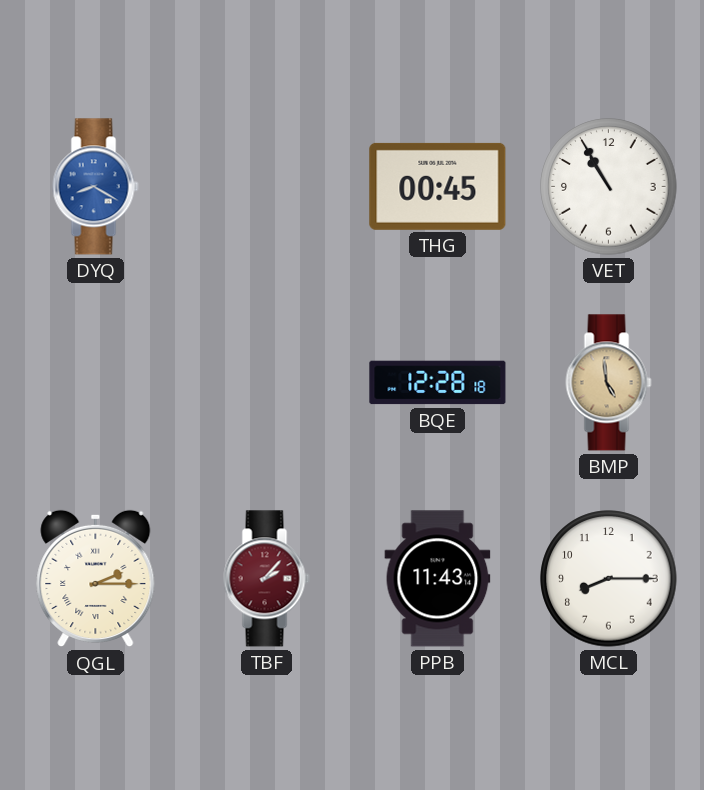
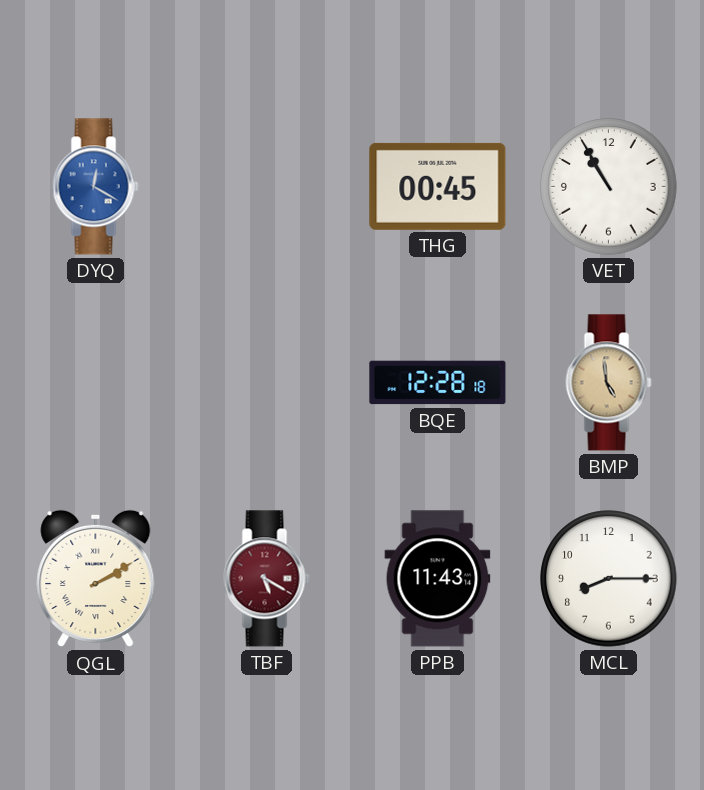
DYQ: 8:20 -> 12:20
QGL: 2:15 -> 2:10
TBF: 2:07 -> 5:20
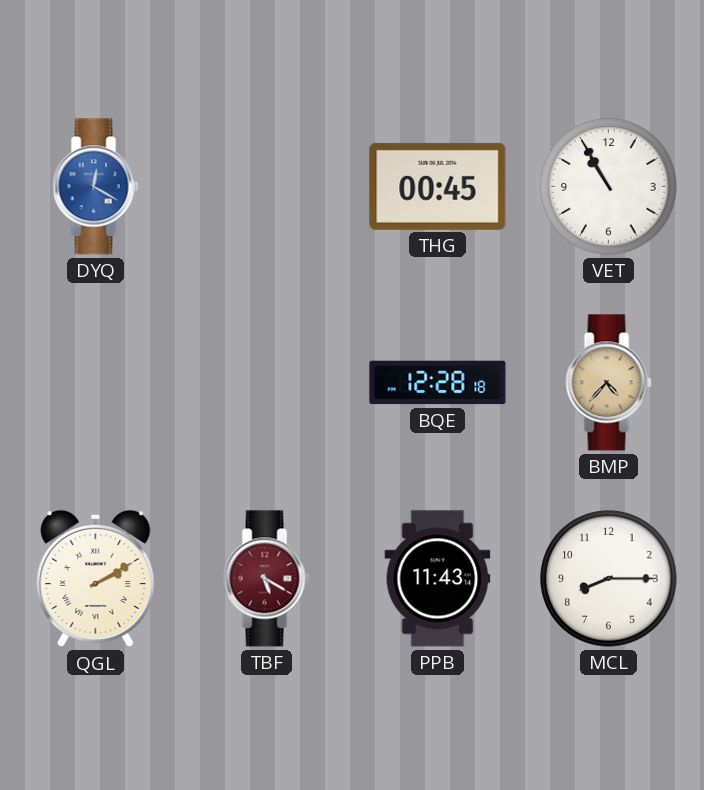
BMP: 4:59 -> 4:37
